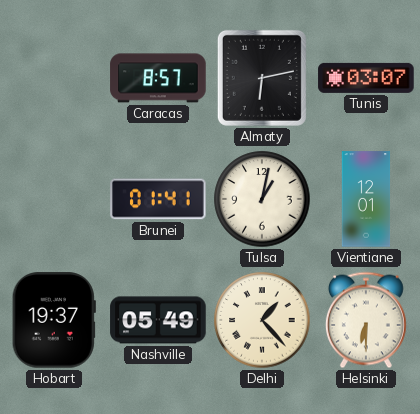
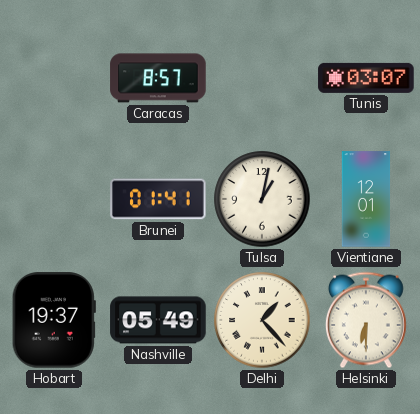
Almaty: 6:13 -> none
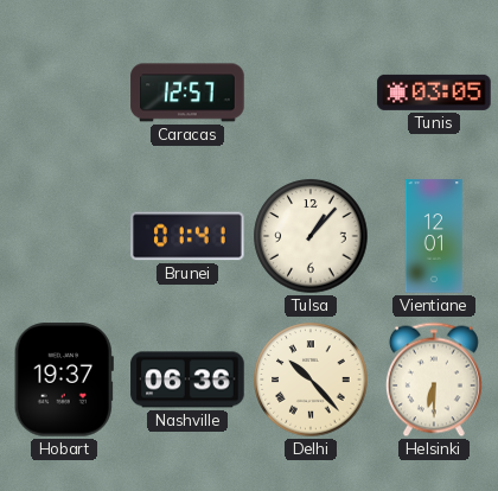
Caracas: 8:57 -> 12:57
Tunis: 03:07 -> 03:05
Tulsa: 1:02 -> 1:07
Nashville: 05:49 -> 06:36
Delhi: 1:23 -> 10:23
